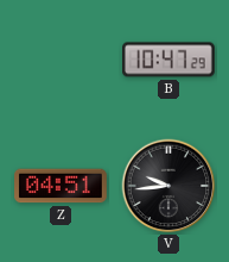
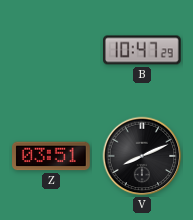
Z: 04:51 -> 03:51
V: 9:44 -> 8:11
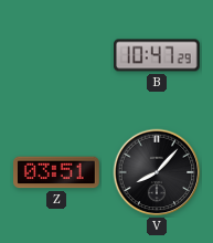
V: 8:11 -> 8:07
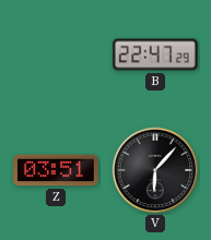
B: 10:47 -> 22:47
V: 8:07 -> 6:07
